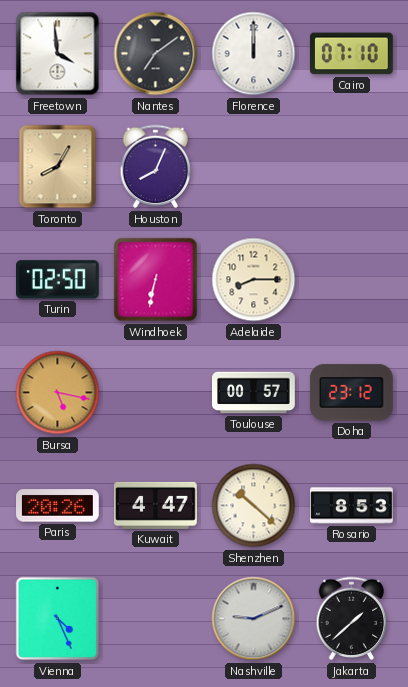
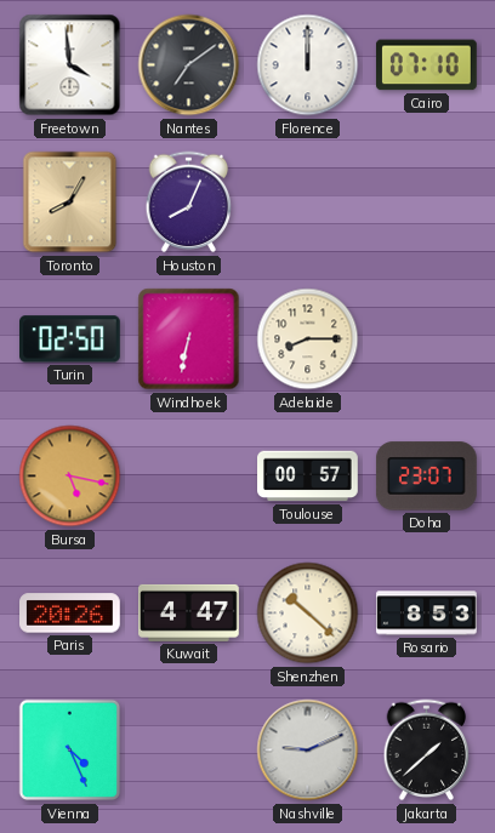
Doha: 23:12 -> 23:07
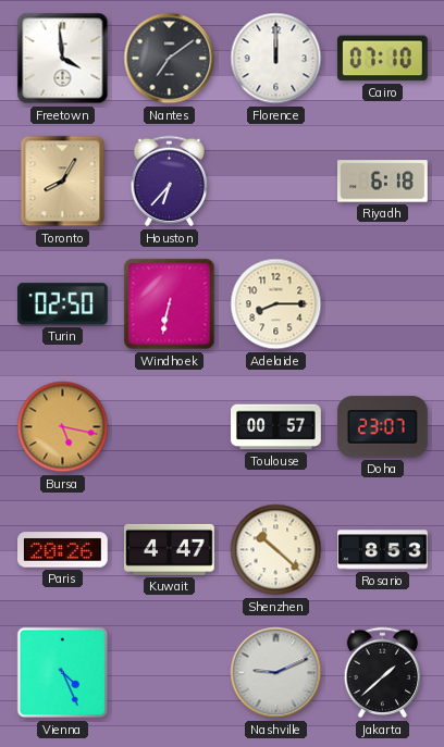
Houston: 8:04 -> 6:37
Riyadh: none -> 6:18
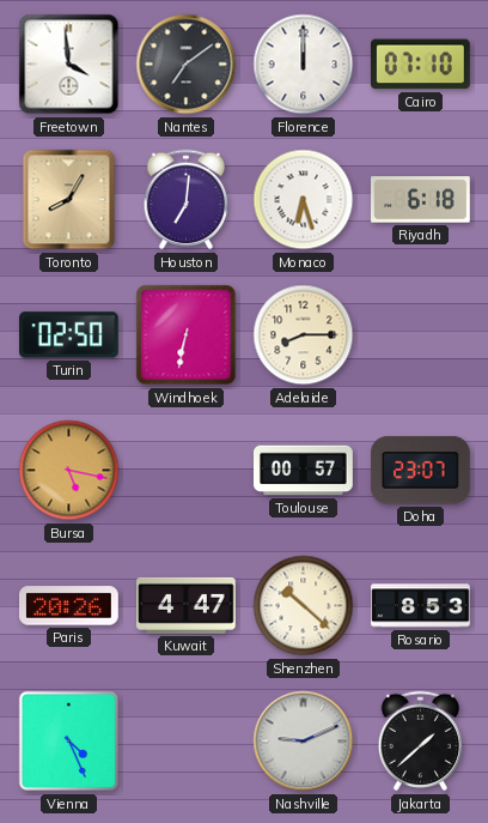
Houston: 6:37 -> 7:01
Monaco: none -> 6:27
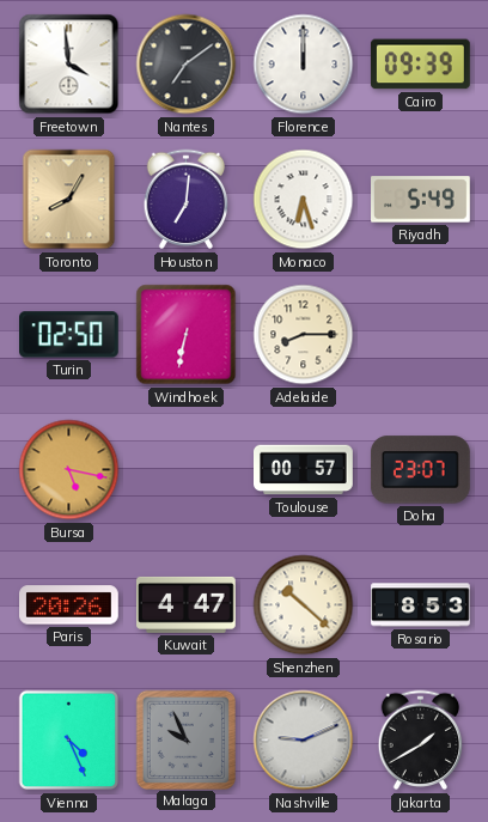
Cairo: 07:10 -> 09:39
Riyadh: 6:18 -> 5:49
Malaga: none -> 9:56
Jakarta: 1:38 -> 1:40
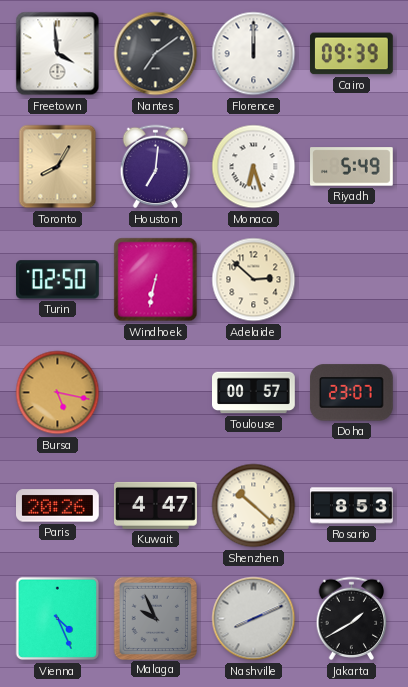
Adelaide: 8:15 -> 2:52
Nashville: 9:11 -> 8:11
